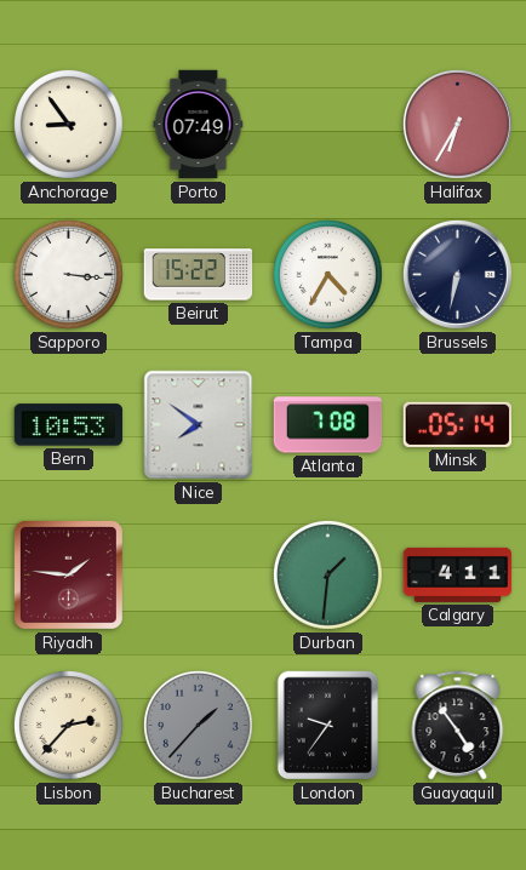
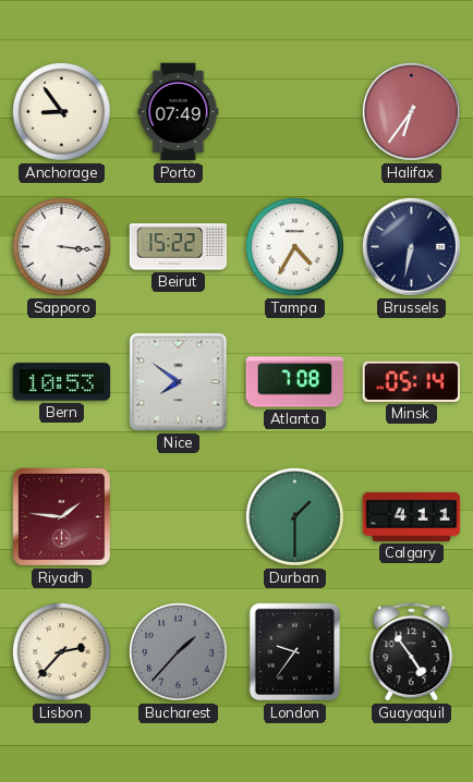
Halifax: 6:35 -> 6:36
Durban: 1:31 -> 1:30
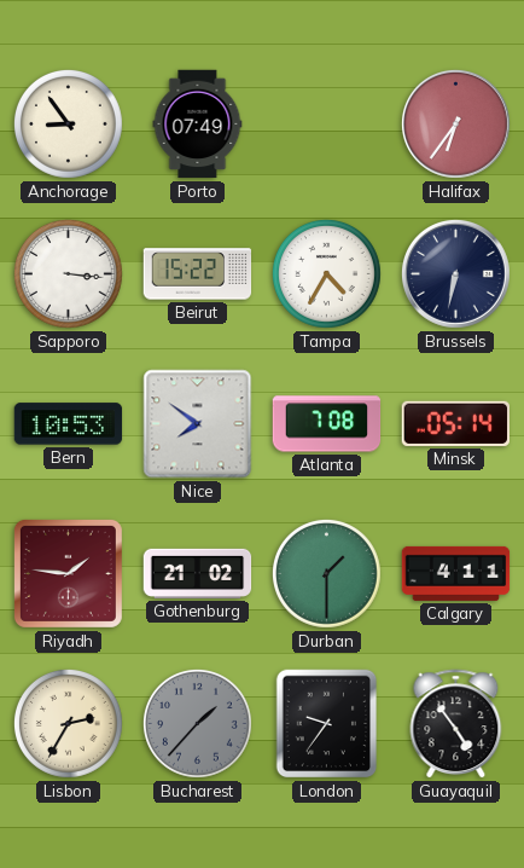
Gothenburg: none -> 21:02
Lisbon: 2:37 -> 2:35
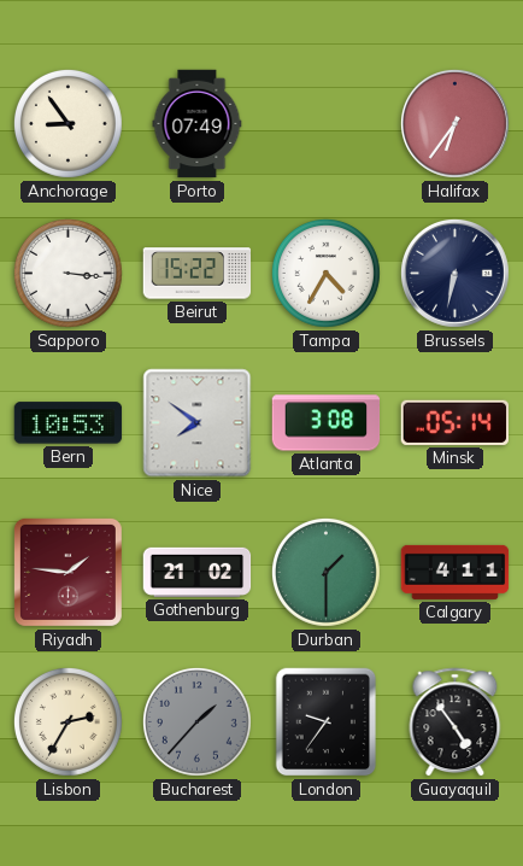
Atlanta: 7:08 -> 3:08
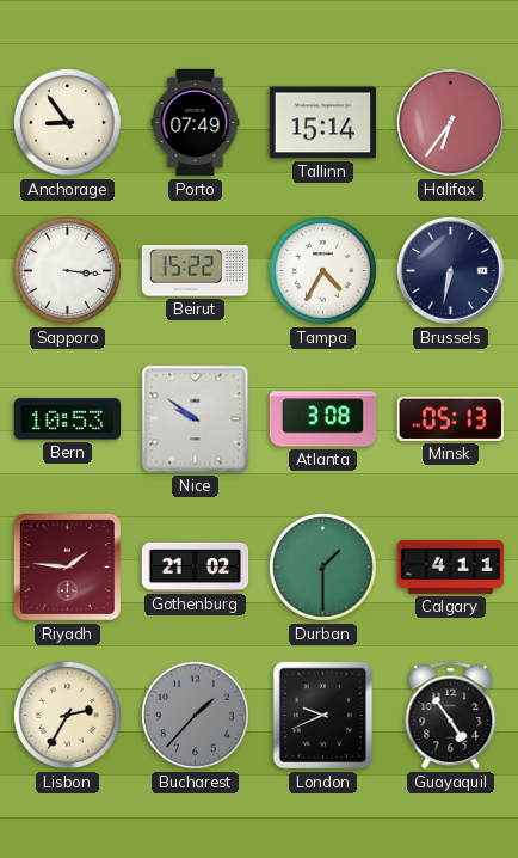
Tallinn: none -> 15:14
Nice: 7:51 -> 9:51
Minsk: 05:14 -> 05:13
London: 9:36 -> 9:41
